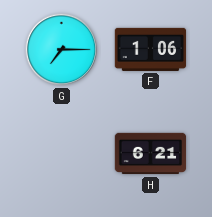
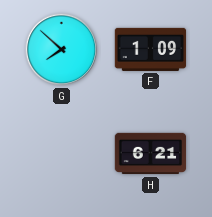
G: 7:15 -> 7:52
F: 1:06 -> 1:09
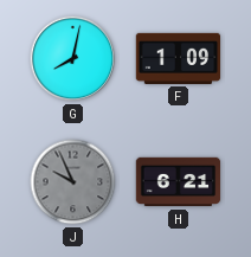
G: 7:52 -> 8:02
J: none -> 9:56
